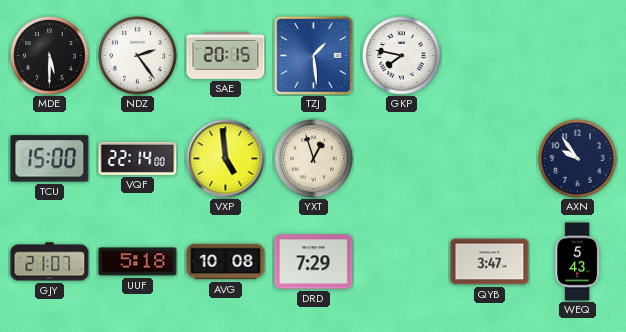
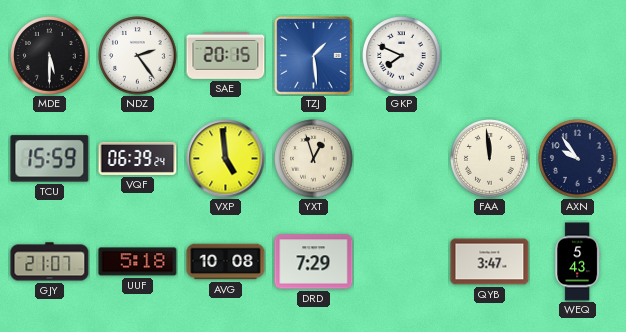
GKP: 7:47 -> 7:49
TCU: 15:00 -> 15:59
VQF: 22:14 -> 06:39
FAA: none -> 11:59
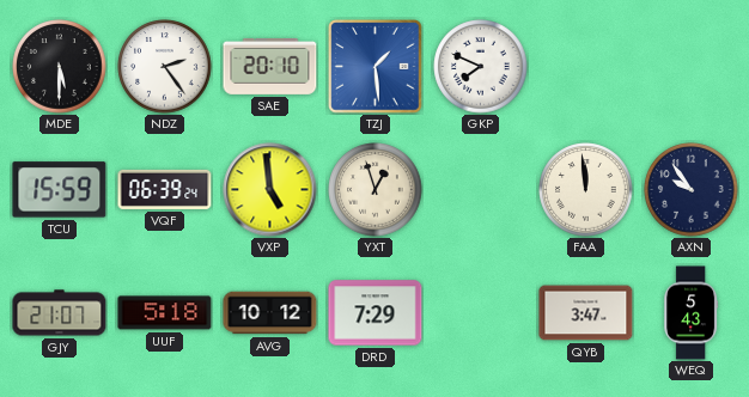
SAE: 20:15 -> 20:10
AVG: 10:08 -> 10:12
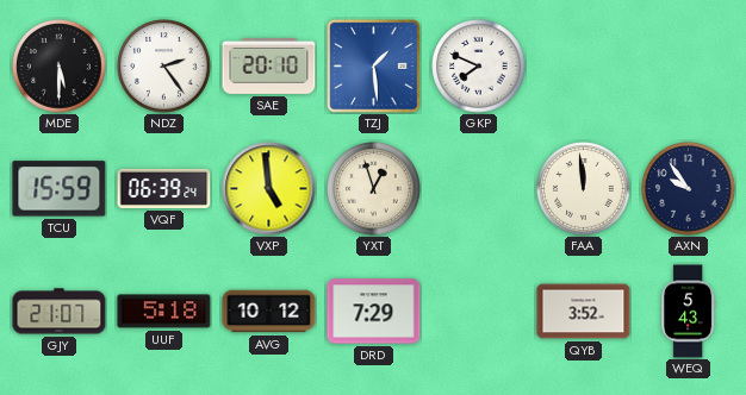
QYB: 3:47 -> 3:52
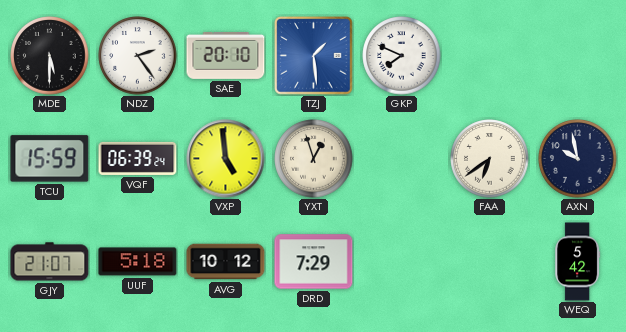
FAA: 11:59 -> 6:39
AXN: 9:54 -> 9:58
QYB: 3:52 -> none
WEQ: 5:43 -> 5:42
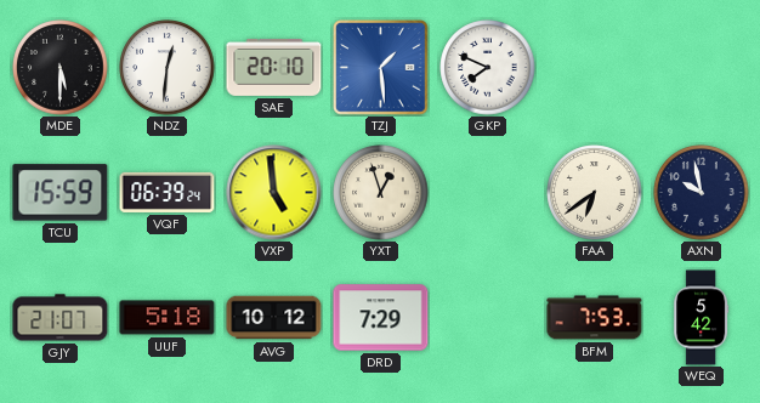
NDZ: 2:24 -> 12:31
BFM: none -> 7:53
